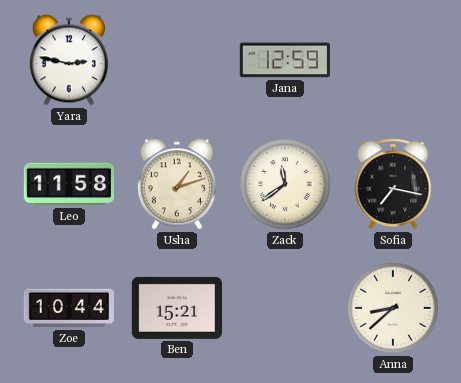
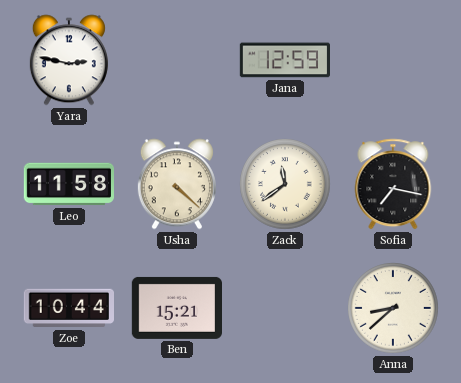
Usha: 1:12 -> 4:22
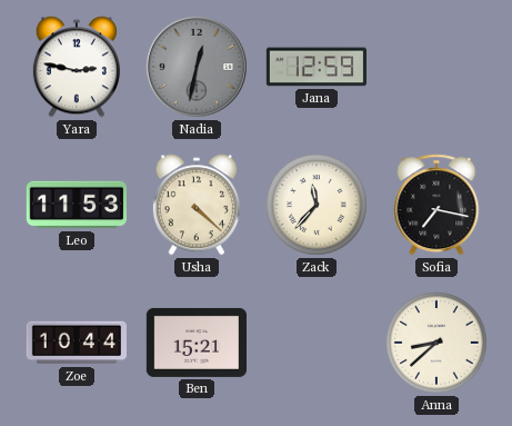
Nadia: none -> 12:32
Leo: 11:58 -> 11:53
Zack: 11:39 -> 11:37
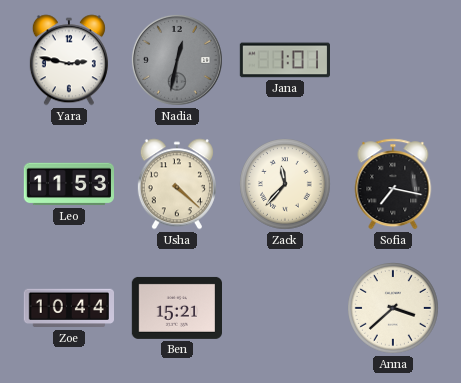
Jana: 12:59 -> 1:01
Anna: 8:38 -> 3:38
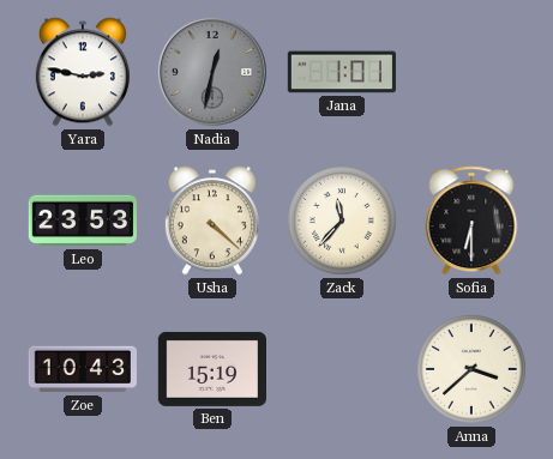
Leo: 11:53 -> 23:53
Sofia: 7:17 -> 6:30
Zoe: 10:44 -> 10:43
Ben: 15:21 -> 15:19
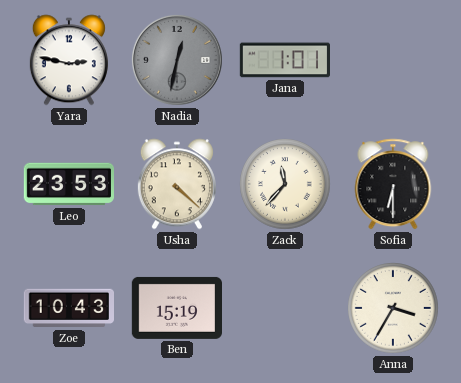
Anna: 3:38 -> 3:35
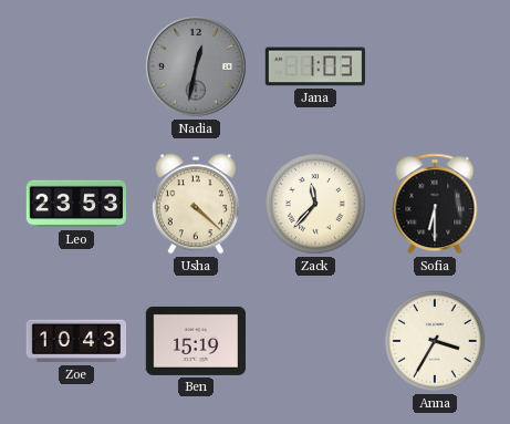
Yara: 2:47 -> none
Jana: 1:01 -> 1:03
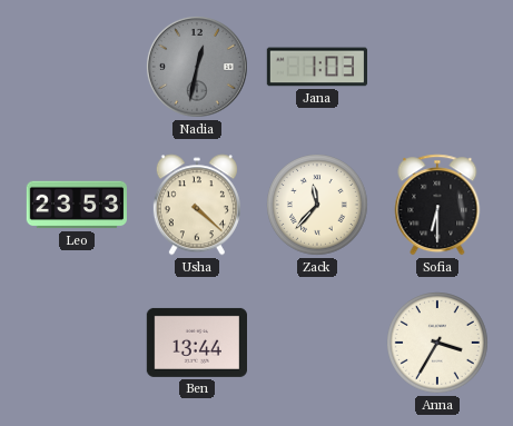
Zoe: 10:43 -> none
Ben: 15:19 -> 13:44
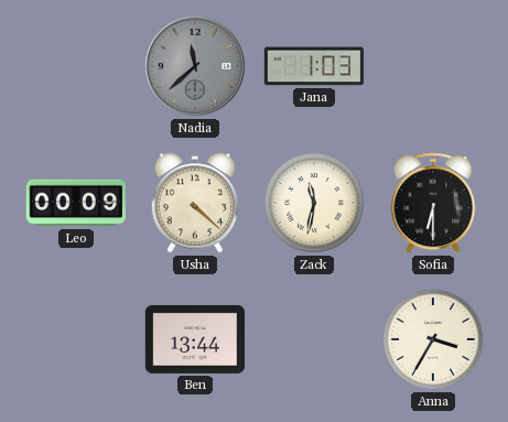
Nadia: 12:32 -> 11:38
Leo: 23:53 -> 00:09
Zack: 11:37 -> 11:32
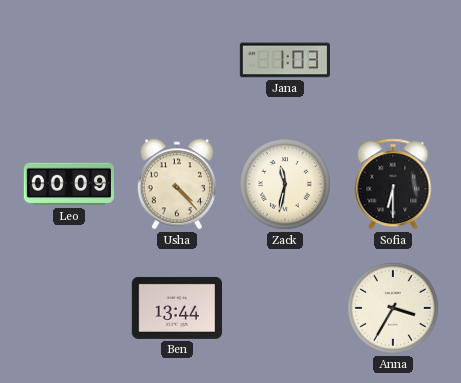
Nadia: 11:38 -> none
Usha: 4:22 -> 4:23
